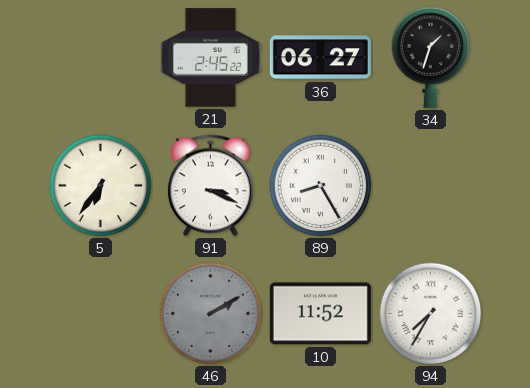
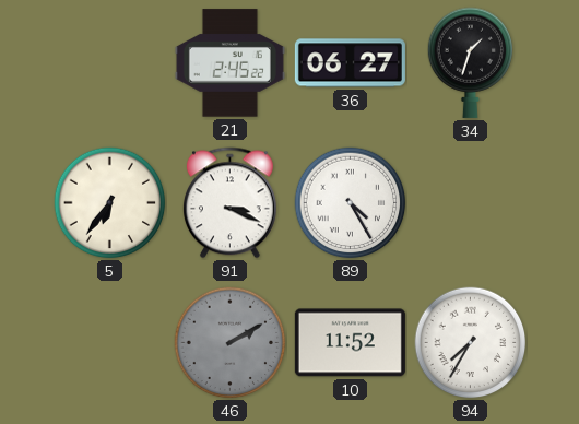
89: 8:25 -> 4:25
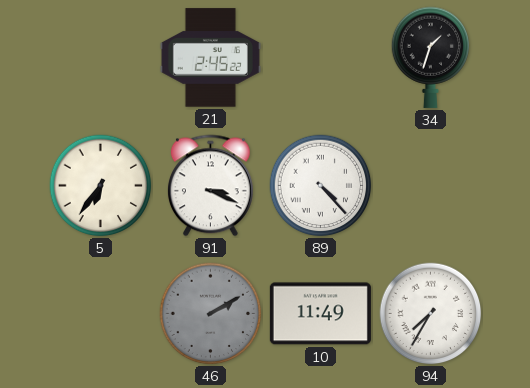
36: 06:27 -> none
89: 4:25 -> 4:23
10: 11:52 -> 11:49
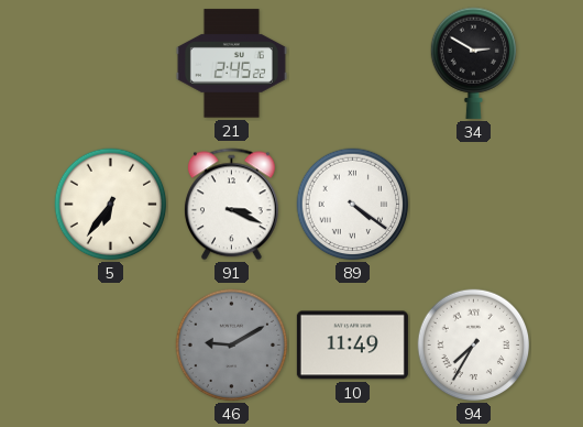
34: 1:33 -> 2:50
89: 4:23 -> 4:21
46: 2:10 -> 9:10
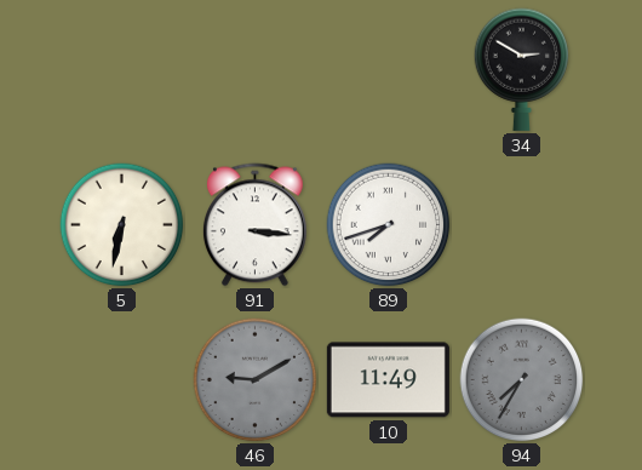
21: 2:45 -> none
5: 6:36 -> 6:32
91: 3:19 -> 3:16
89: 4:21 -> 7:42
94 dial: white -> grey
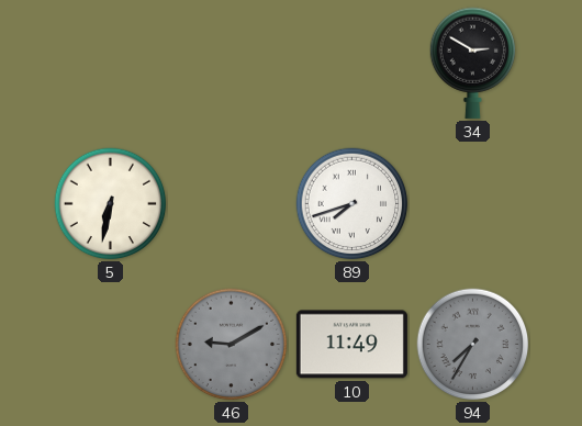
91: 3:16 -> none
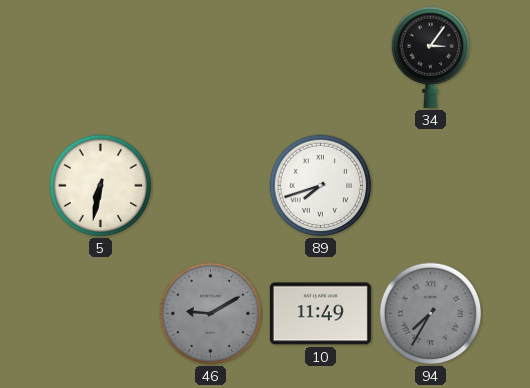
34: 2:50 -> 3:06
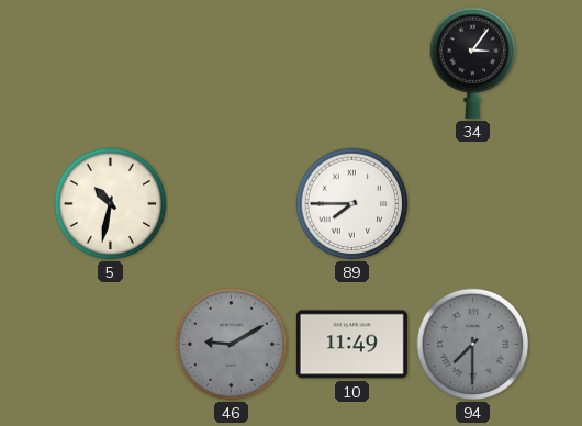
5: 6:32 -> 10:32
89: 7:42 -> 7:45
94: 7:35 -> 7:30
